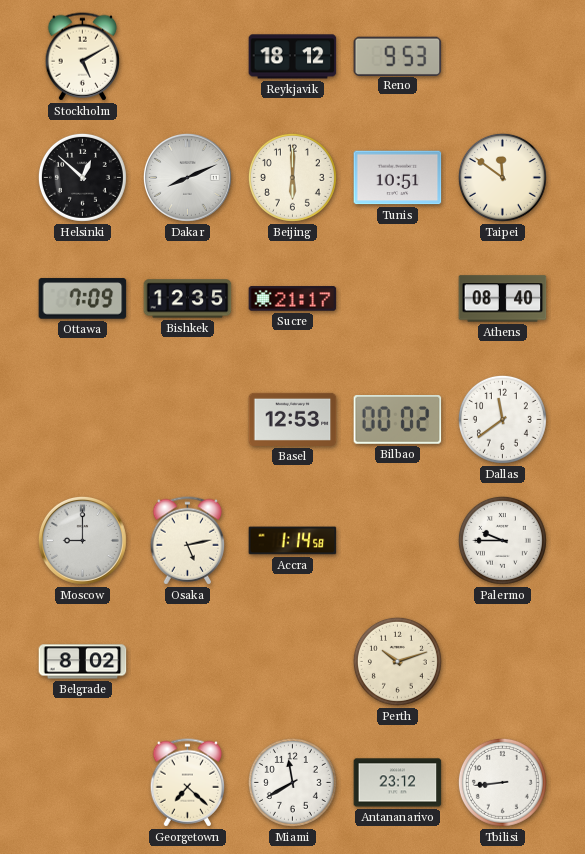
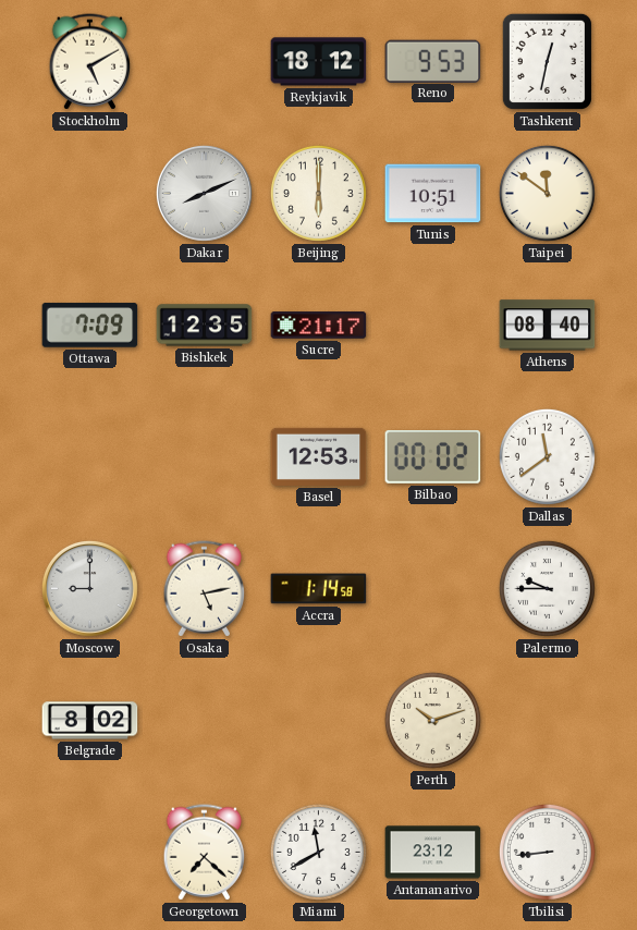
Tashkent: none -> 12:32
Helsinki: 12:52 -> none
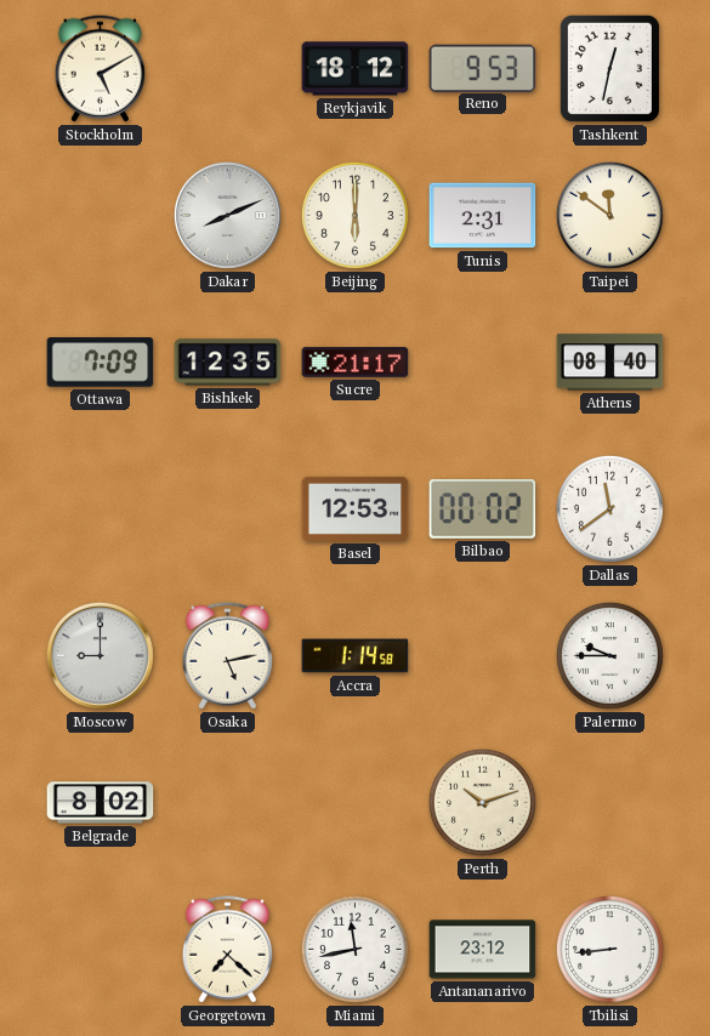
Tunis: 10:51 -> 2:31
Miami: 11:40 -> 11:43
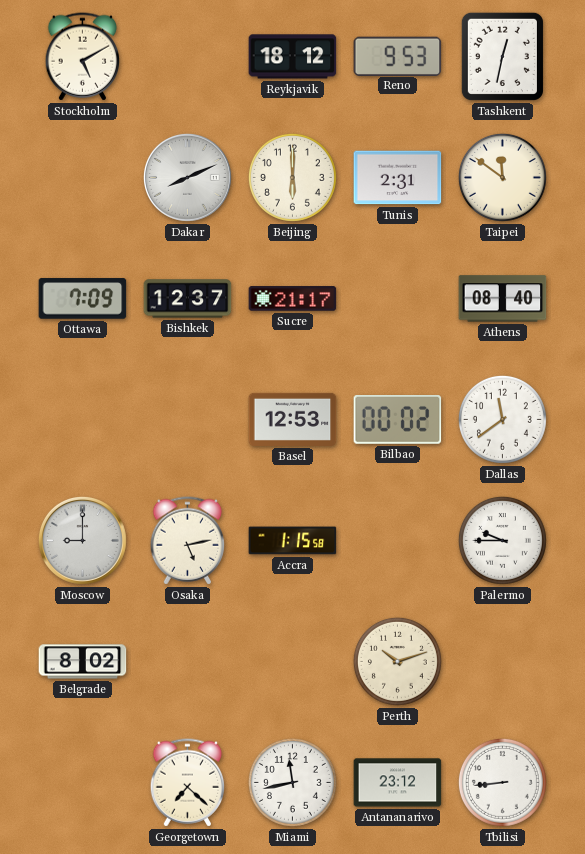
Bishkek: 12:35 -> 12:37
Accra: 1:14 -> 1:15
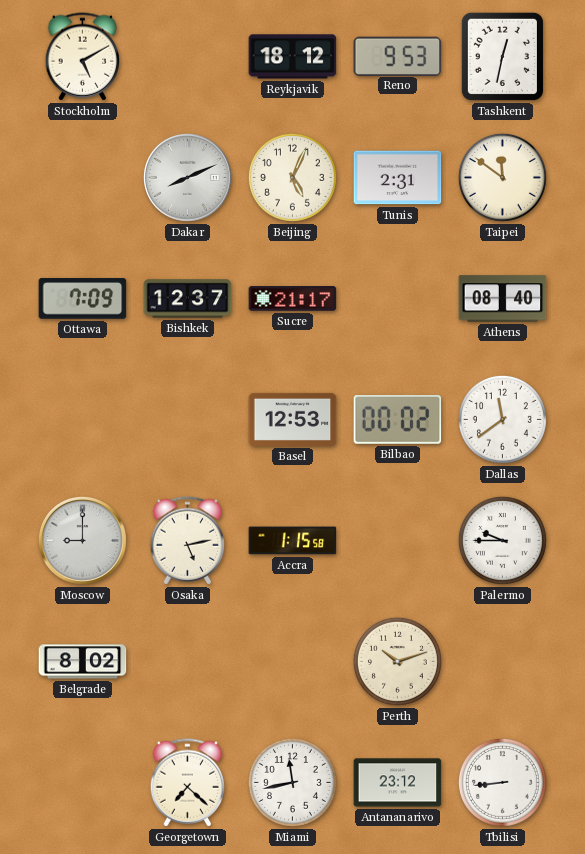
Beijing: 6:00 -> 5:04
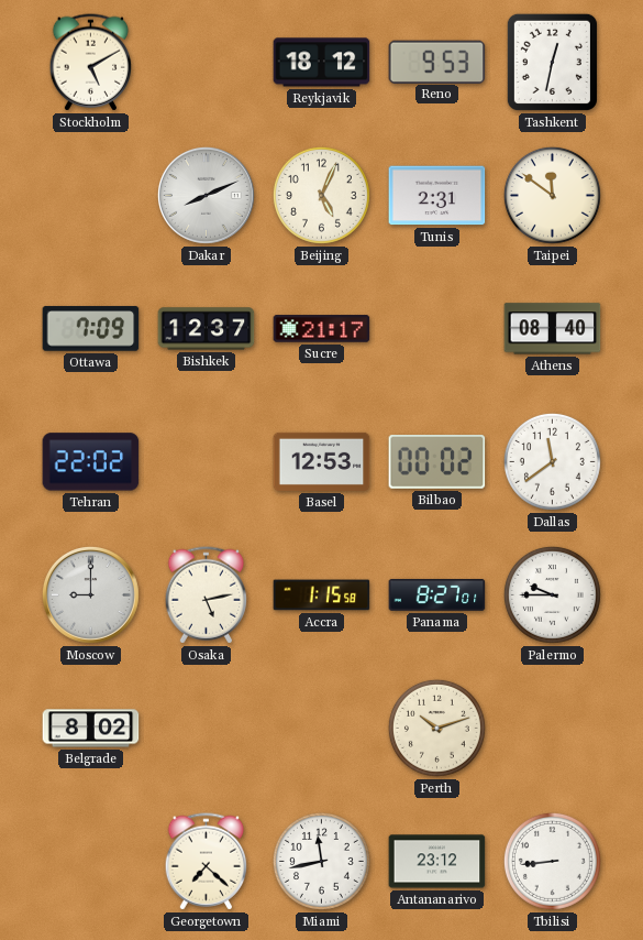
Tehran: none -> 22:02
Panama: none -> 8:27
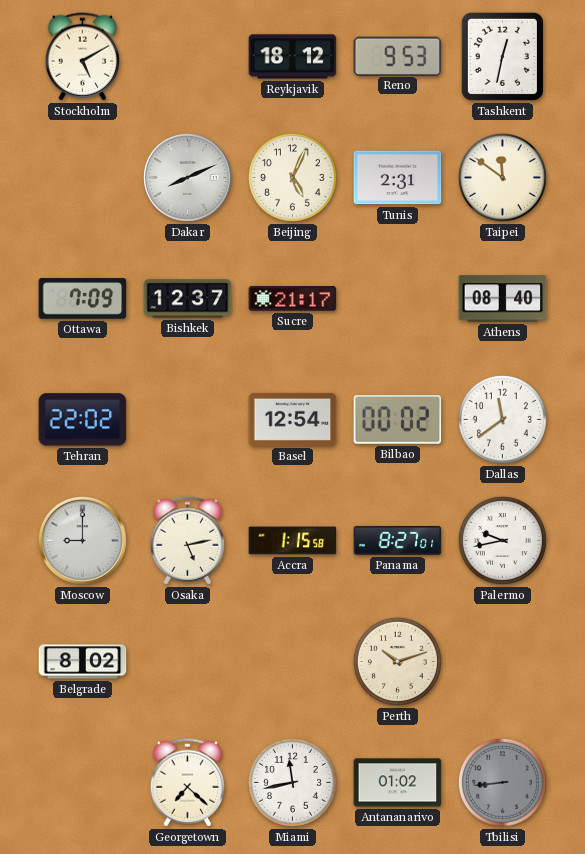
Basel: 12:53 -> 12:54
Palermo: 9:45 -> 9:43
Antananarivo: 23:12 -> 01:02
Tbilisi dial: white -> grey
